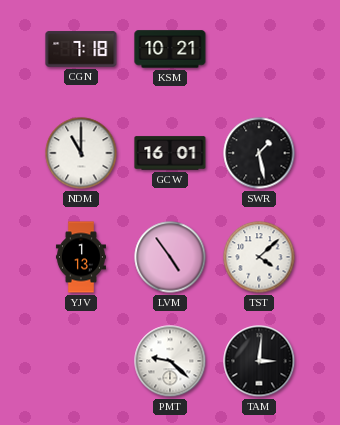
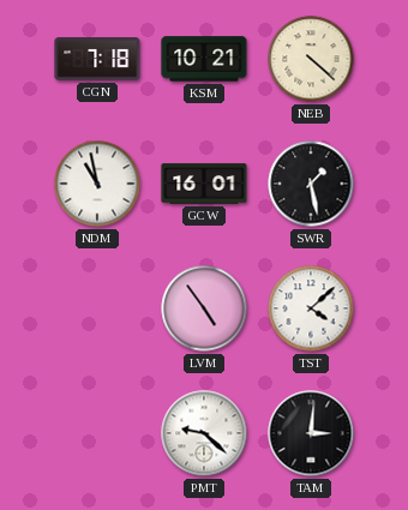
NEB: none -> 4:22
NDM: 11:00 -> 10:58
YJV: 1:13 -> none
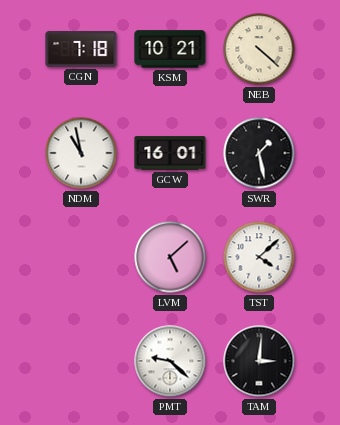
LVM: 4:54 -> 5:08
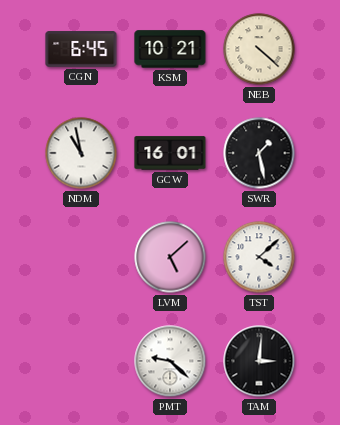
CGN: 7:18 -> 6:45
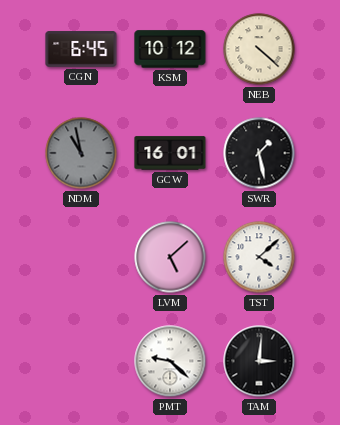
KSM: 10:21 -> 10:12
NDM dial: white -> grey
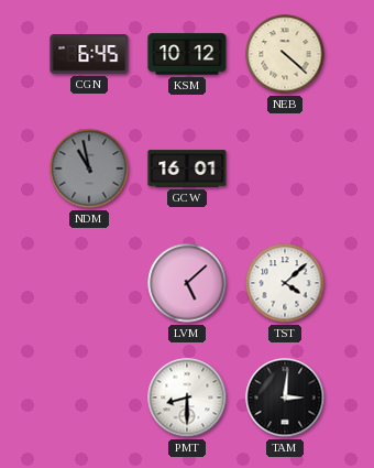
SWR: 1:28 -> none
PMT: 9:22 -> 8:30
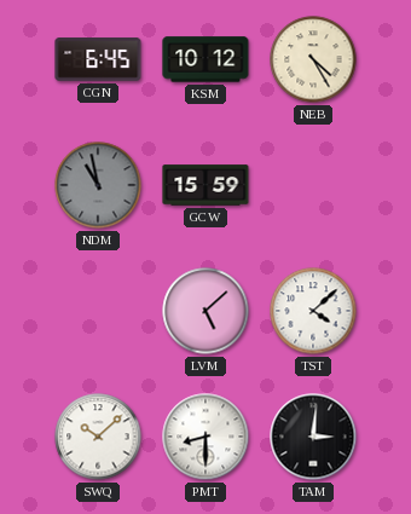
NEB: 4:22 -> 4:25
GCW: 16:01 -> 15:59
SWQ: none -> 10:08
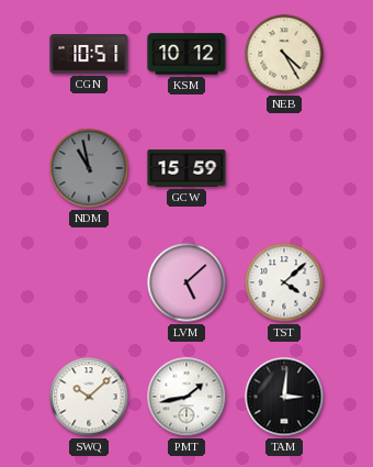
CGN: 6:45 -> 10:51
PMT: 8:30 -> 1:43
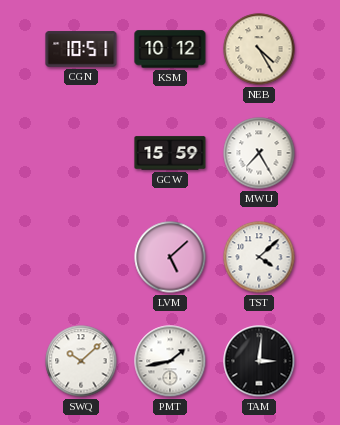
NDM: 10:58 -> none
MWU: none -> 7:25
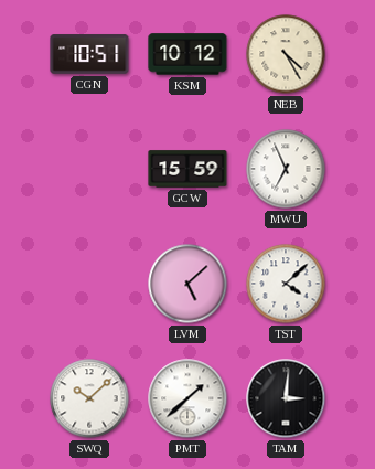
MWU: 7:25 -> 6:56
PMT: 1:43 -> 1:38
